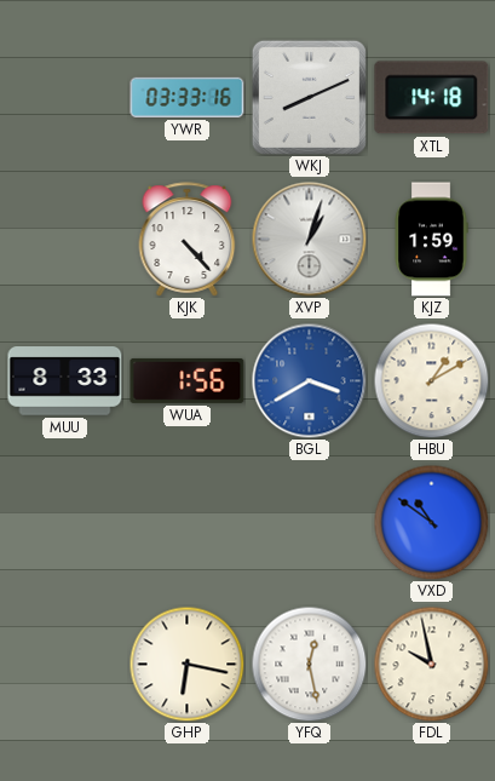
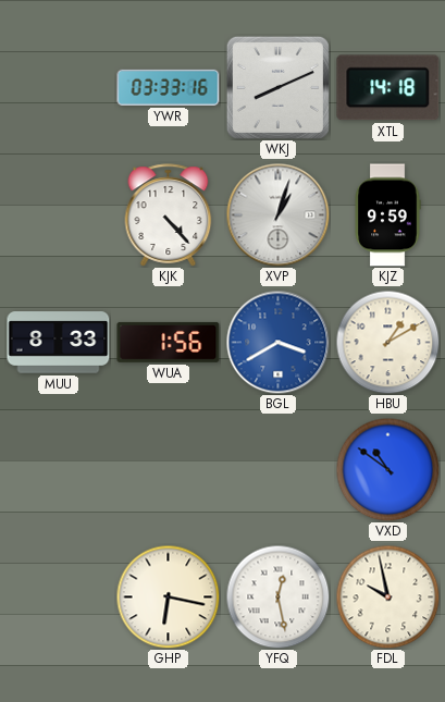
KJZ: 1:59 -> 9:59
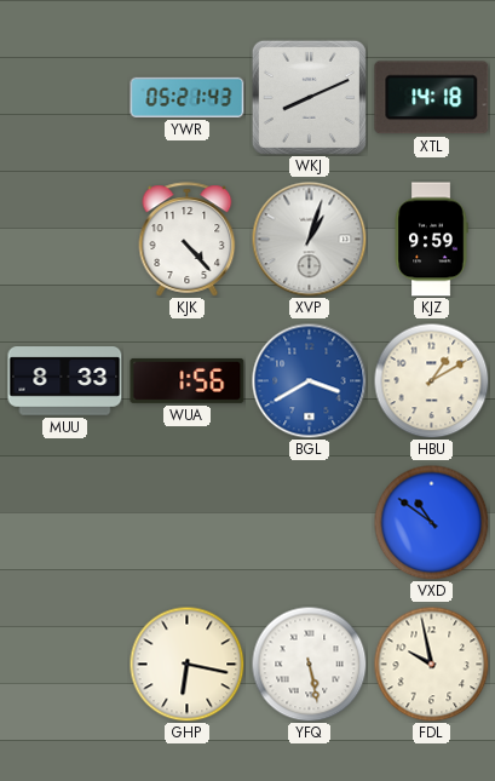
YWR: 03:33 -> 05:21
YFQ: 12:28 -> 5:28
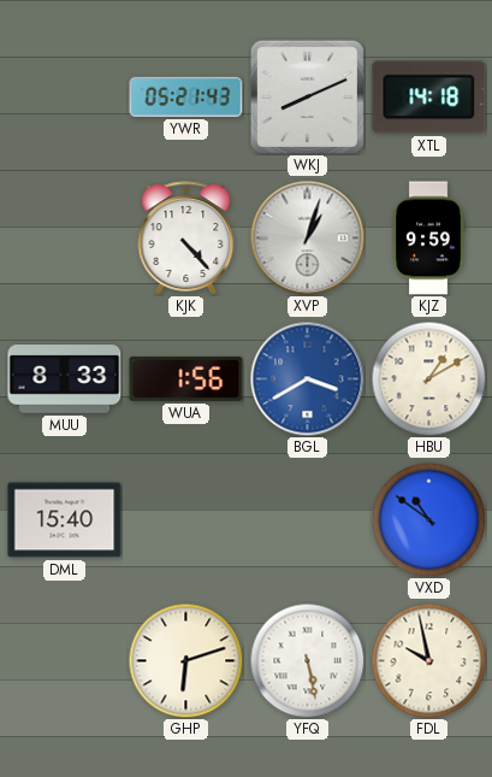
DML: none -> 15:40
GHP: 6:17 -> 6:12
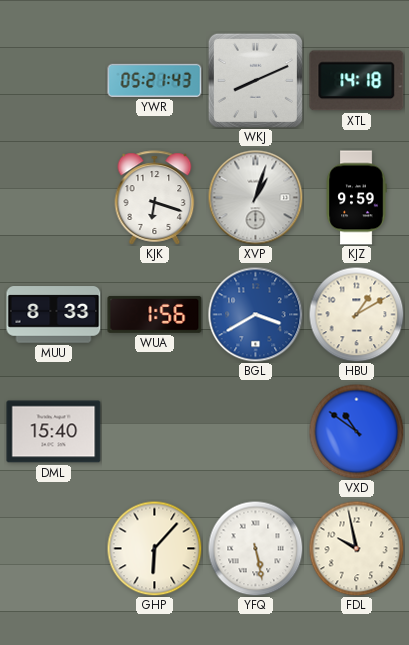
KJK: 4:23 -> 6:18
GHP: 6:12 -> 6:07
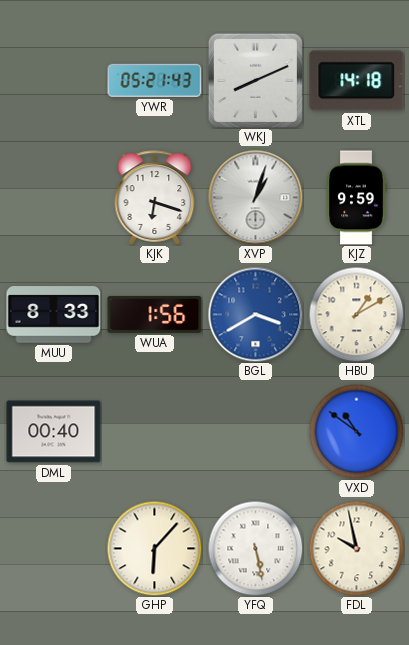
DML: 15:40 -> 00:40
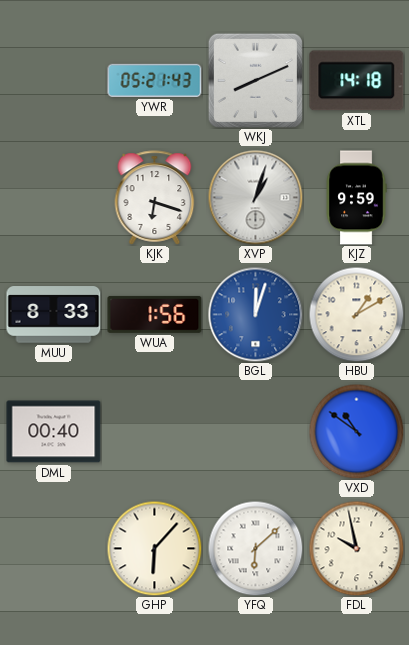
BGL: 3:40 -> 12:03
YFQ: 5:28 -> 6:08
